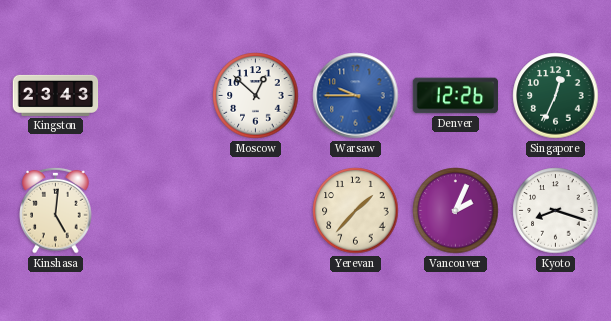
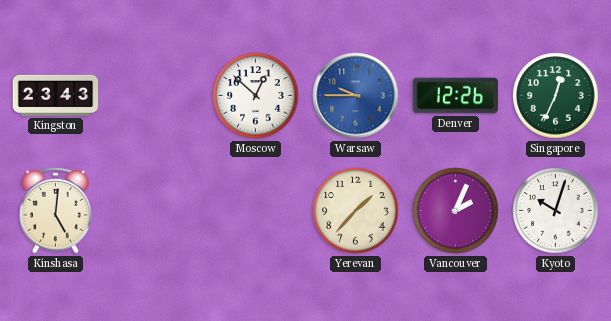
Kyoto: 8:18 -> 10:03
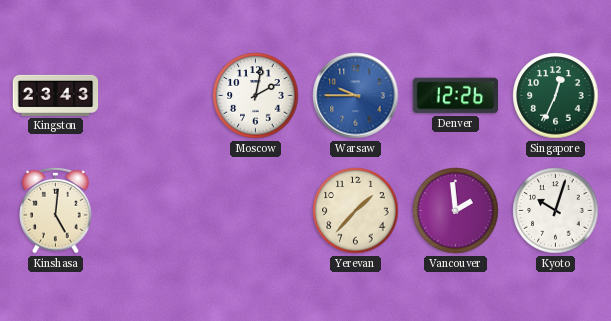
Moscow: 12:52 -> 2:02
Vancouver: 2:04 -> 1:59
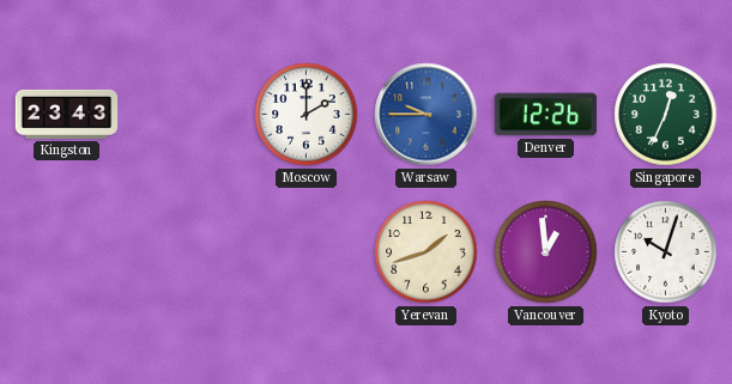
Moscow: 2:02 -> 2:00
Kinshasa: 5:01 -> none
Yerevan: 1:37 -> 1:42
Vancouver: 1:59 -> 12:59
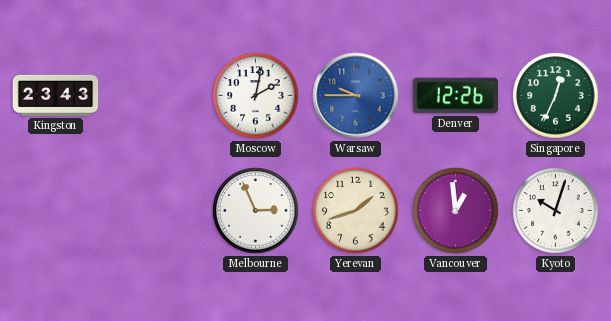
Moscow: 2:00 -> 2:02
Melbourne: none -> 2:56
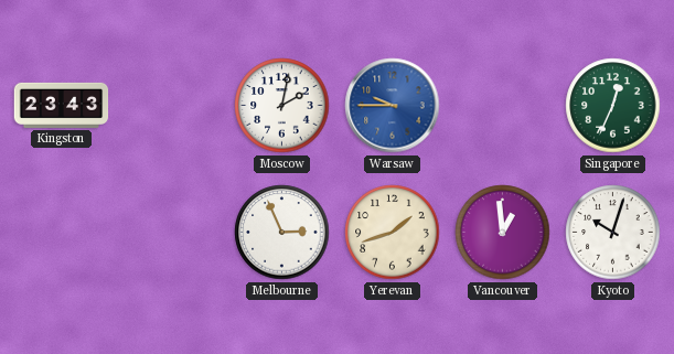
Denver: 12:26 -> none
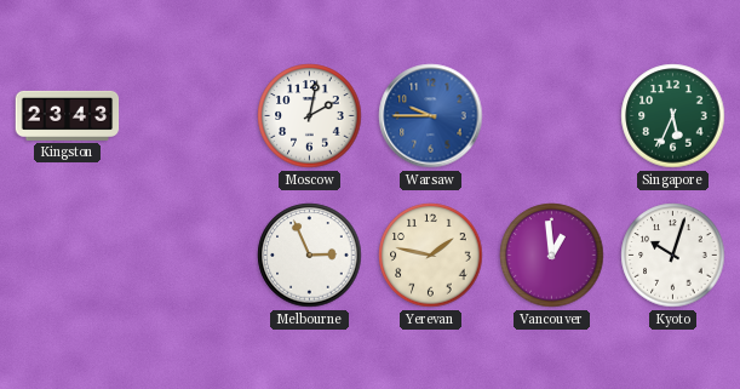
Singapore: 12:34 -> 5:34
Yerevan: 1:42 -> 1:47
